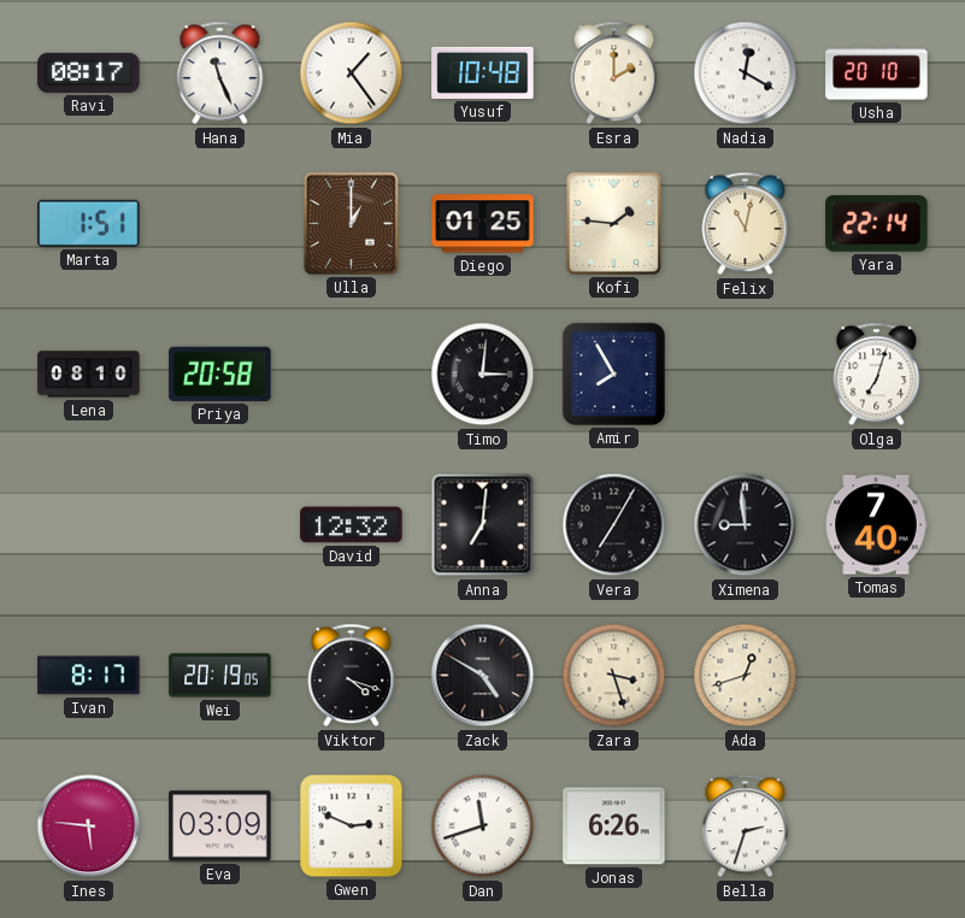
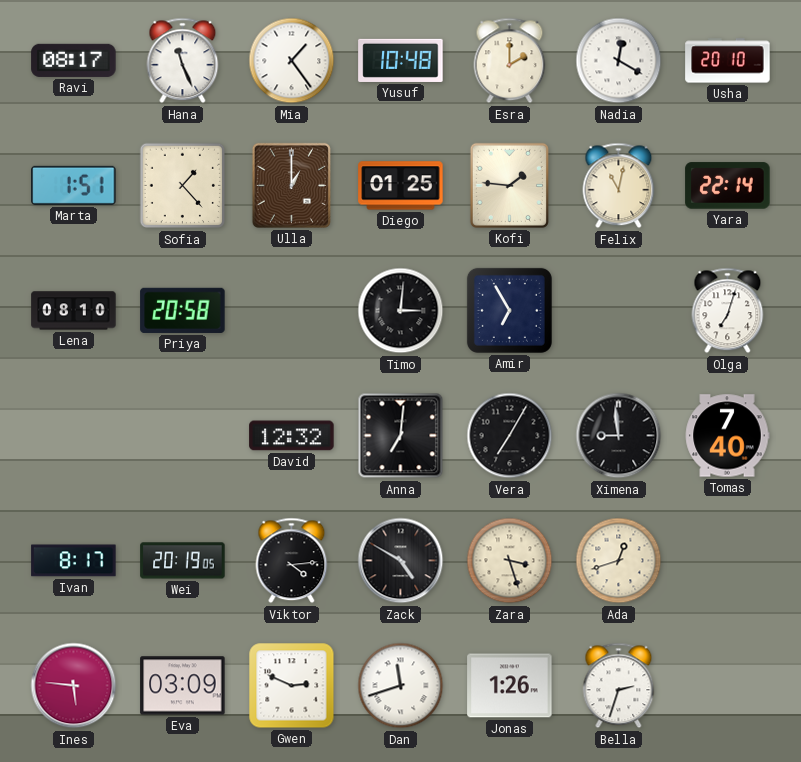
Sofia: none -> 1:23
Amir: 7:55 -> 6:55
Viktor: 4:18 -> 4:14
Jonas: 6:26 -> 1:26
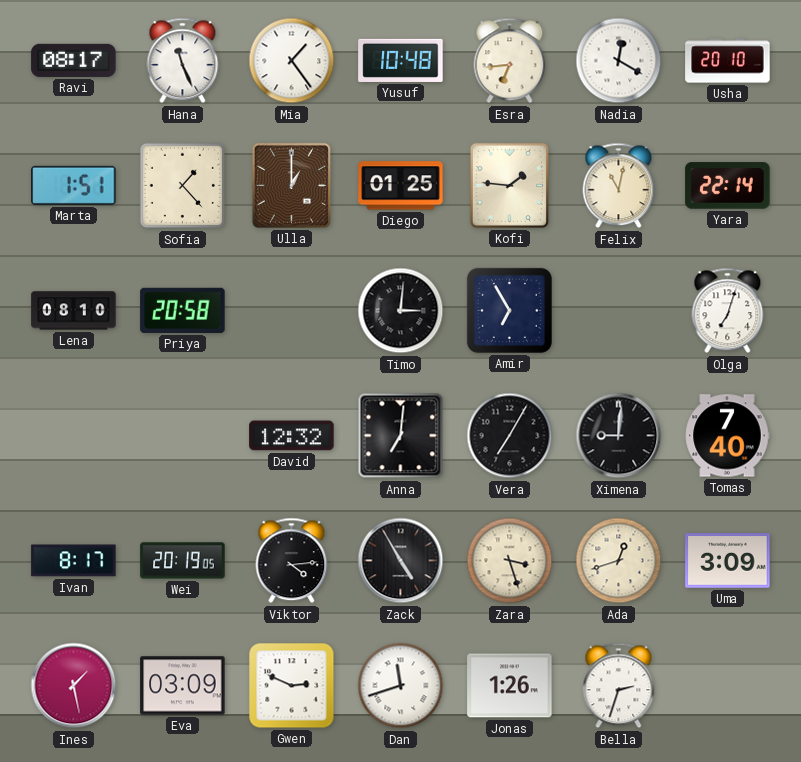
Esra: 2:00 -> 6:44
Ximena: 8:59 -> 9:01
Zack: 4:50 -> 4:55
Uma: none -> 3:09
Ines: 5:46 -> 1:28
